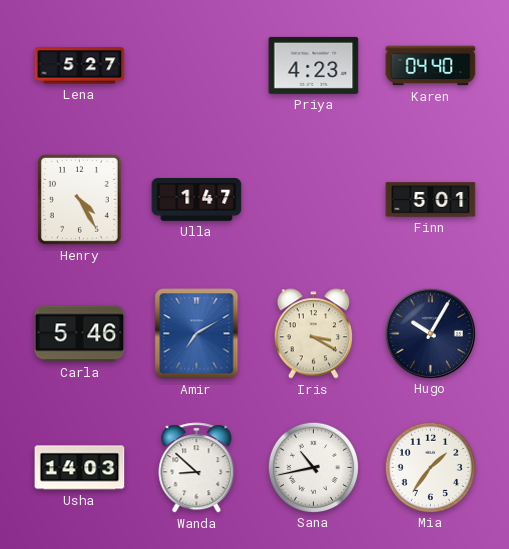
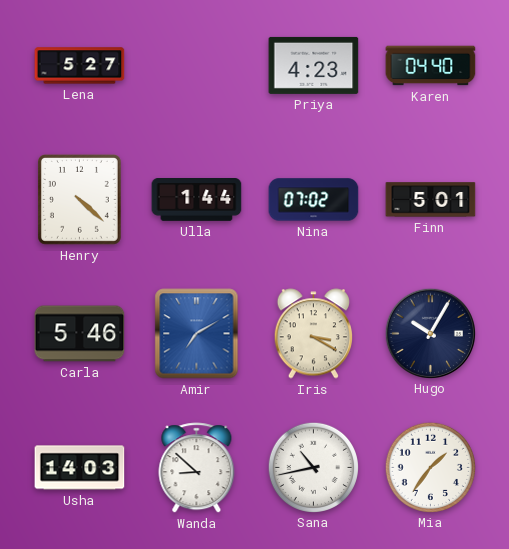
Henry: 4:25 -> 4:22
Ulla: 1:47 -> 1:44
Nina: none -> 07:02
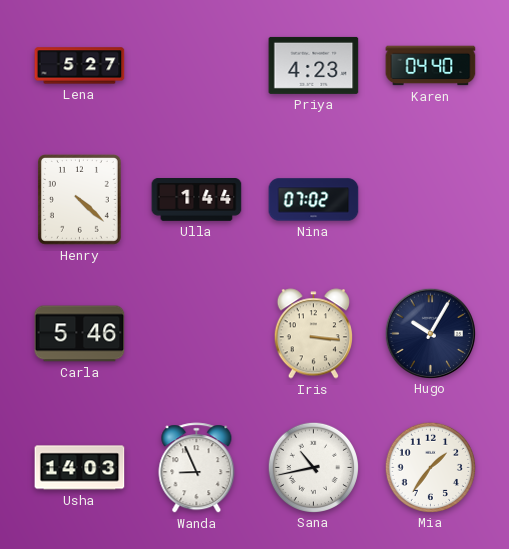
Finn: 5:01 -> none
Amir: 7:10 -> none
Iris: 3:20 -> 3:16
Wanda: 8:52 -> 8:56
